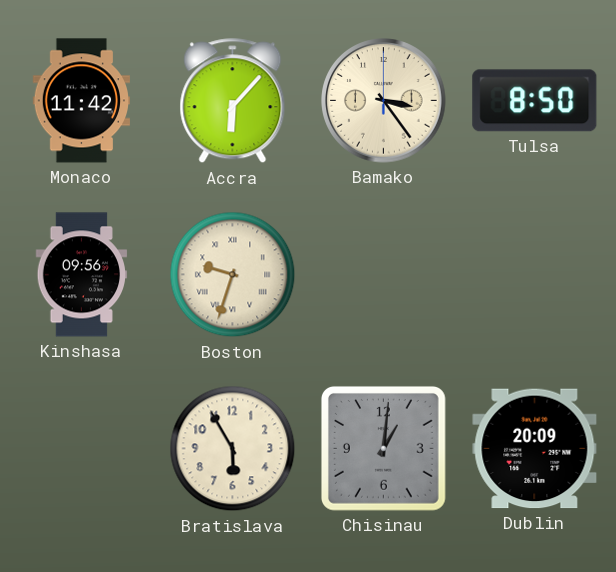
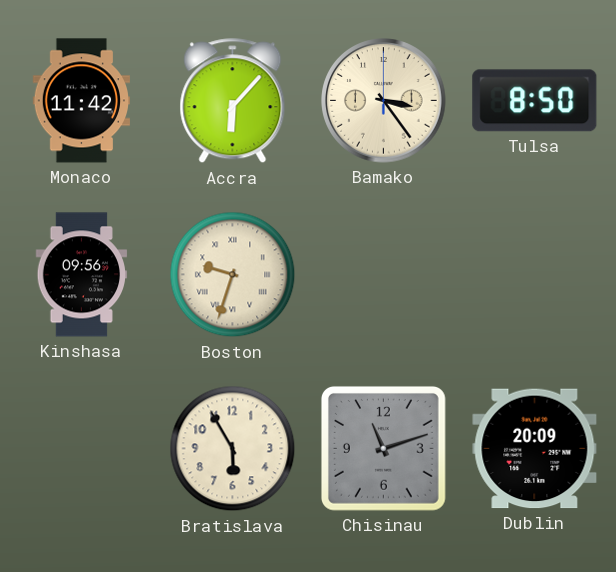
Chisinau: 1:01 -> 11:12
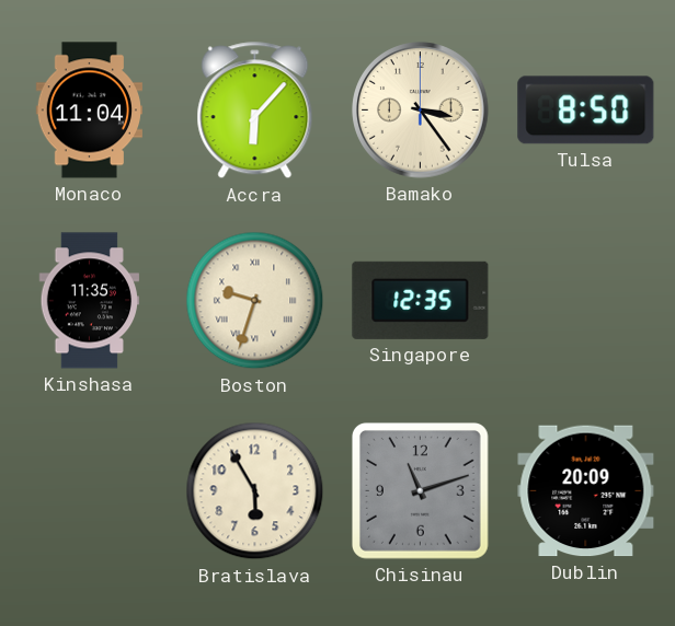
Monaco: 11:42 -> 11:04
Kinshasa: 09:56 -> 11:35
Singapore: none -> 12:35
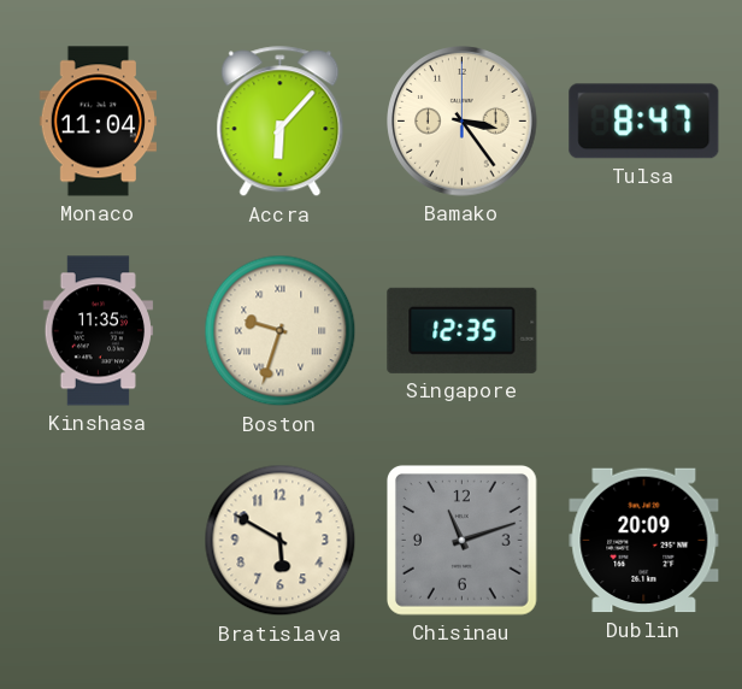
Tulsa: 8:50 -> 8:47
Bratislava: 5:55 -> 5:50
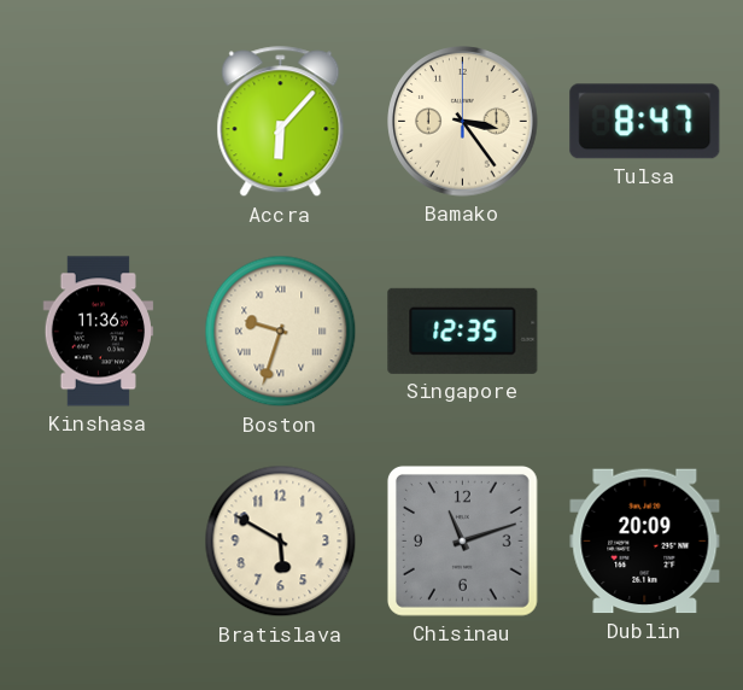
Monaco: 11:04 -> none
Kinshasa: 11:35 -> 11:36
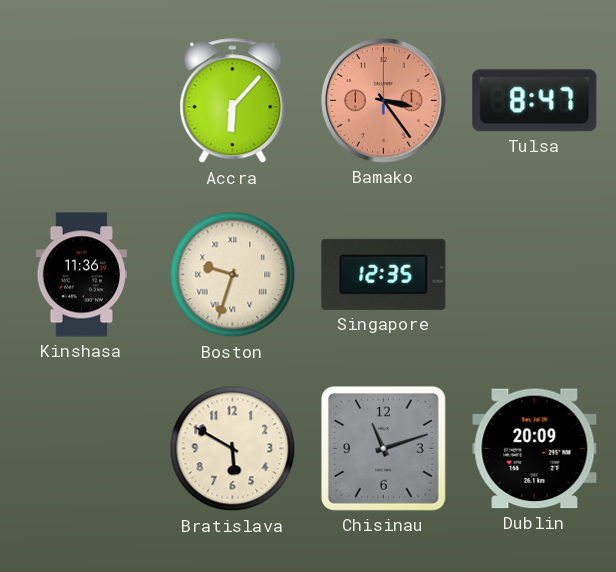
Bamako dial: cream -> salmon
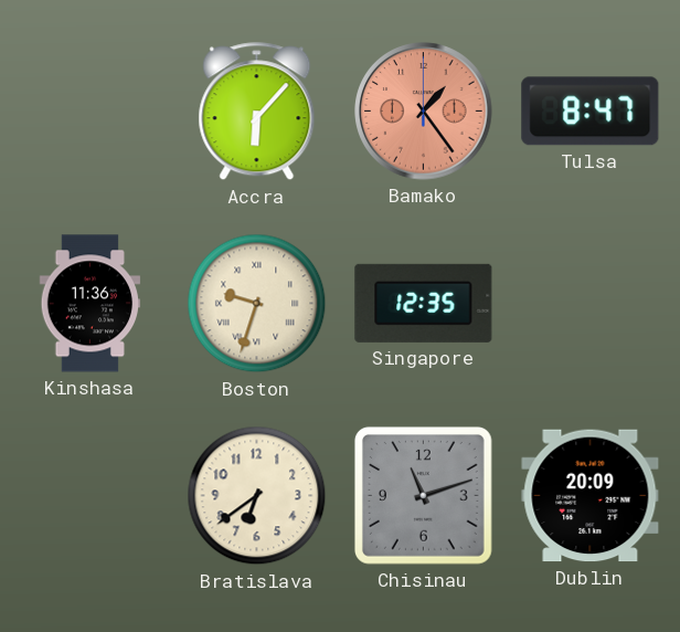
Bamako: 3:24 -> 1:24
Bratislava: 5:50 -> 6:39
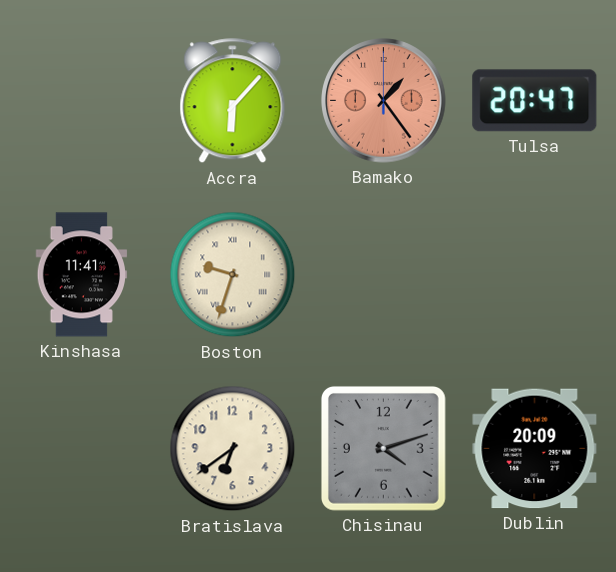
Tulsa: 8:47 -> 20:47
Kinshasa: 11:36 -> 11:41
Singapore: 12:35 -> none
Chisinau: 11:12 -> 4:12
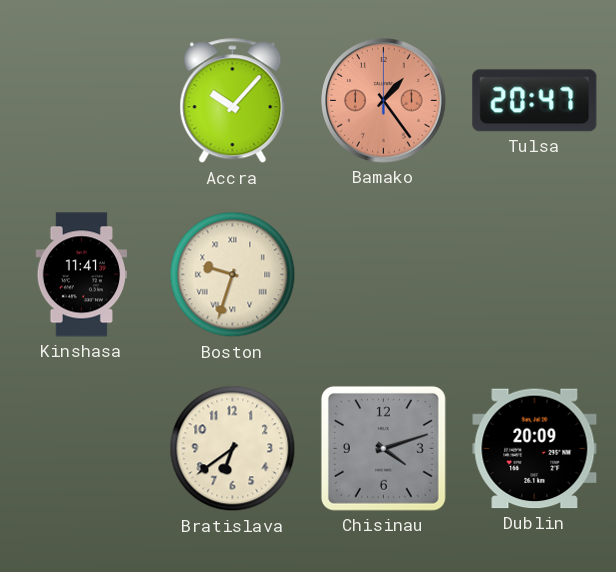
Accra: 6:07 -> 10:07
